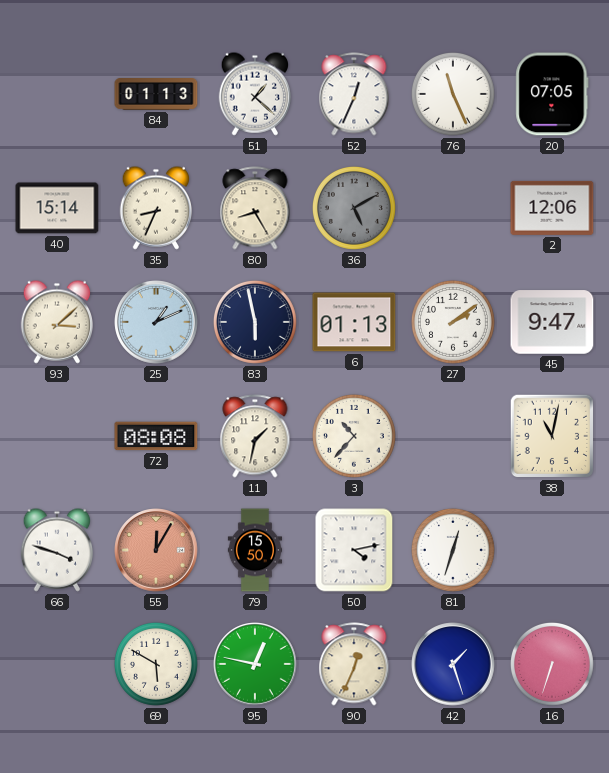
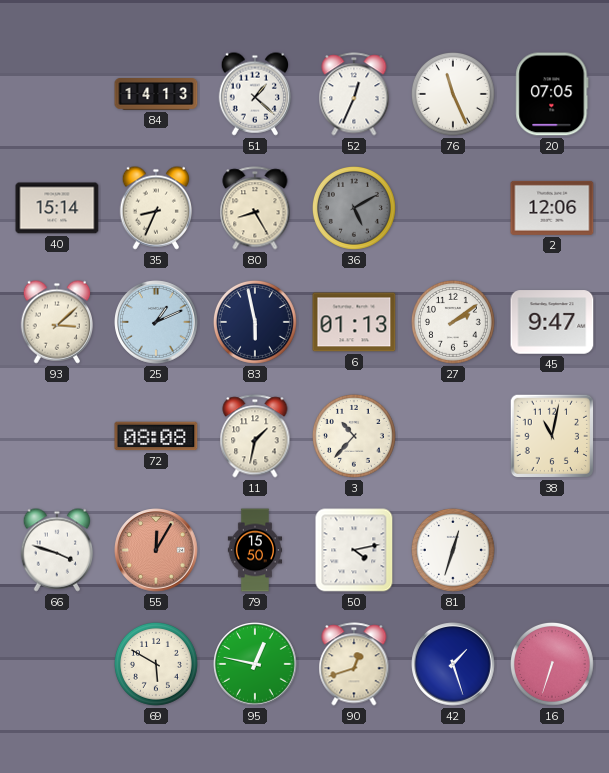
84: 01:13 -> 14:13
90: 12:34 -> 12:42
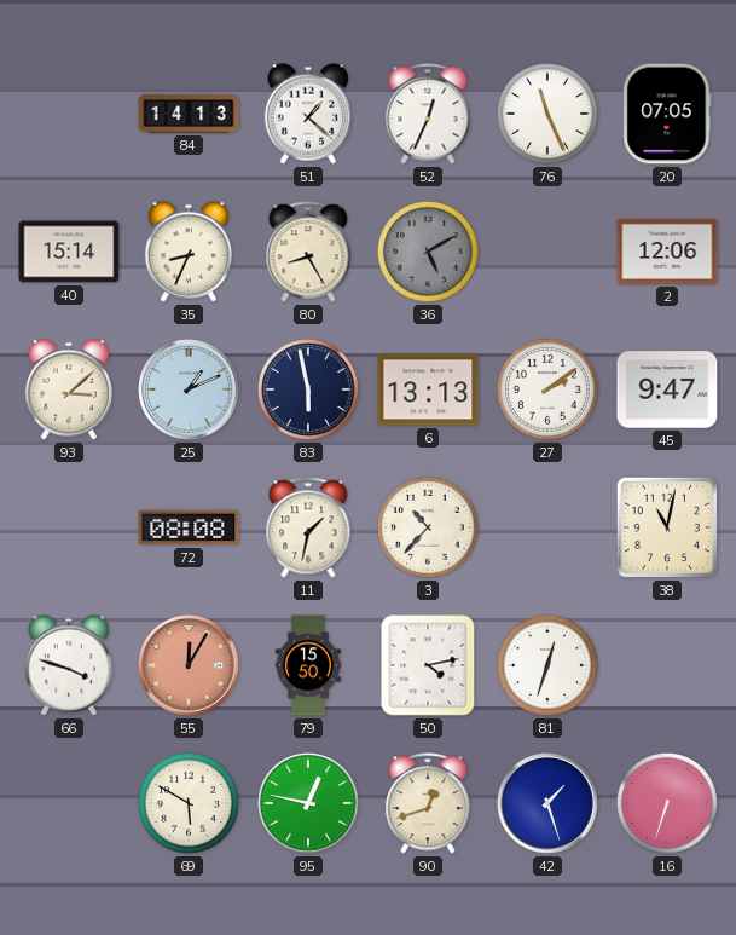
6: 01:13 -> 13:13
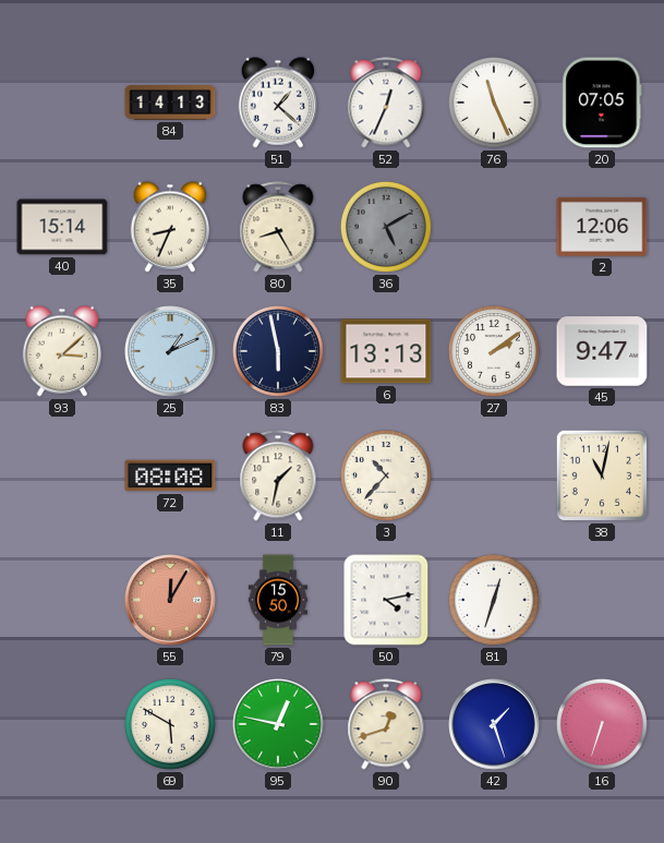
66: 3:48 -> none
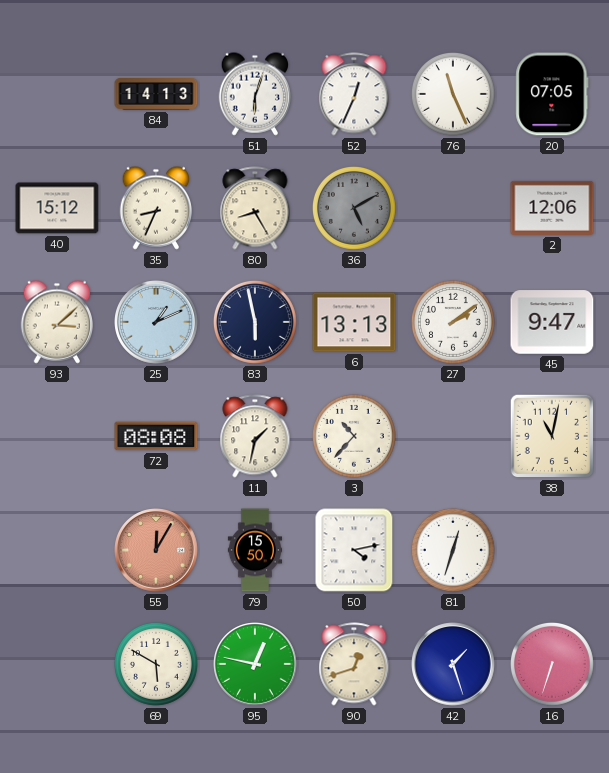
51: 1:22 -> 6:03
40: 15:14 -> 15:12
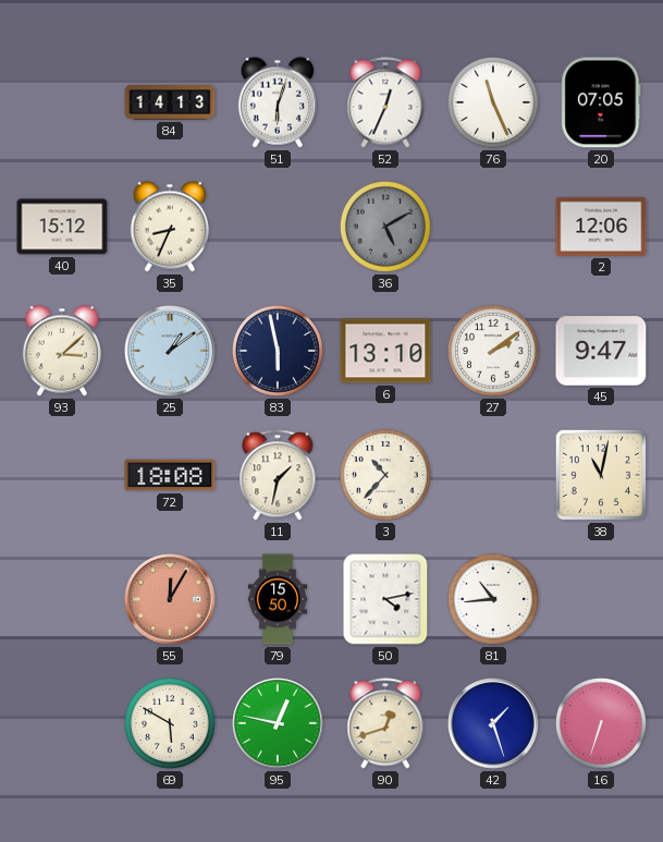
80: 8:25 -> none
25: 1:11 -> 1:09
6: 13:13 -> 13:10
72: 08:08 -> 18:08
81: 12:33 -> 10:44
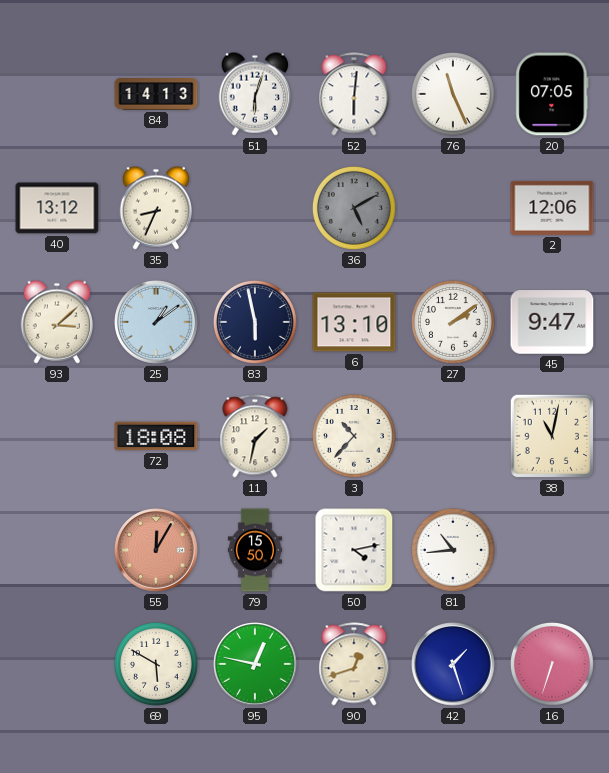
52: 12:34 -> 6:01
40: 15:12 -> 13:12
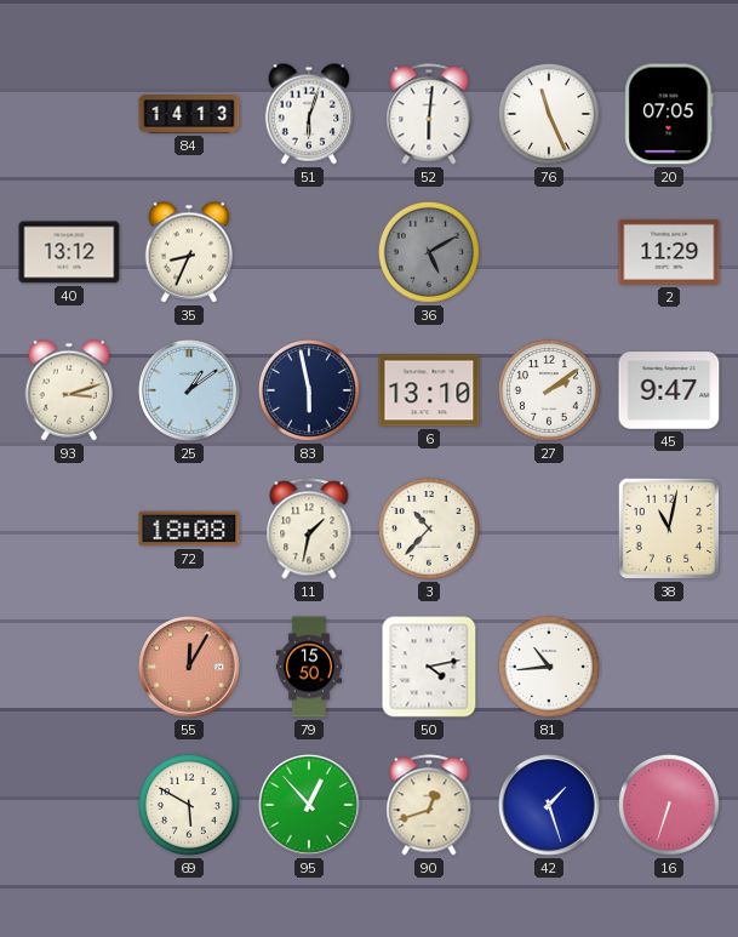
2: 12:06 -> 11:29
93: 3:08 -> 3:12
95: 12:47 -> 12:53
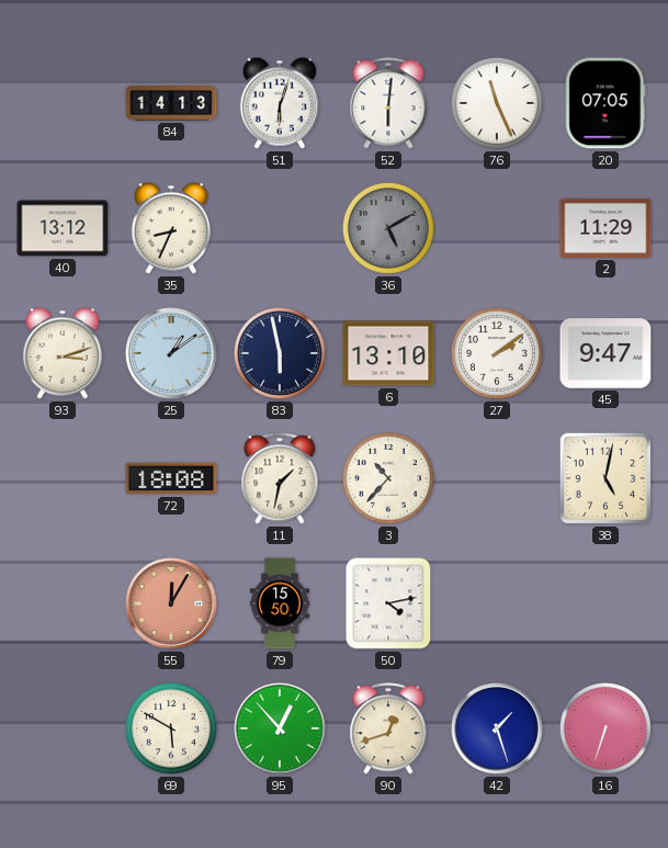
38: 11:02 -> 5:02
81: 10:44 -> none
